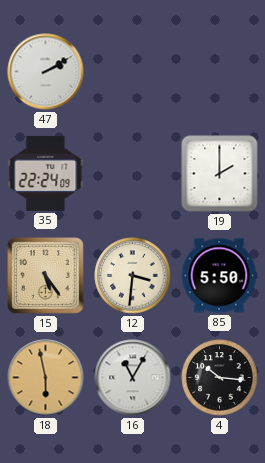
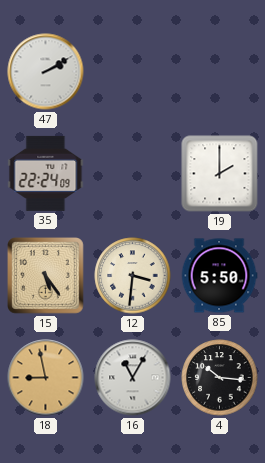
18: 5:58 -> 8:58
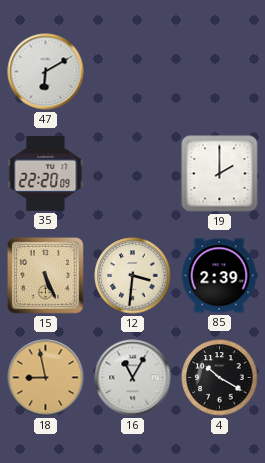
47: 2:10 -> 6:10
35: 22:24 -> 22:20
15: 5:24 -> 5:26
85: 5:50 -> 2:39
4: 10:16 -> 10:20
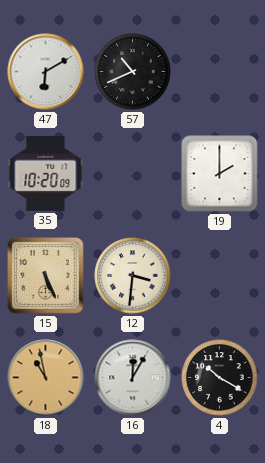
57: none -> 10:41
35: 22:20 -> 10:20
85: 2:39 -> none
18: 8:58 -> 10:58
16: 11:05 -> 12:05
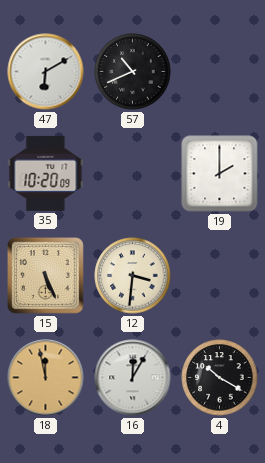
18: 10:58 -> 11:58
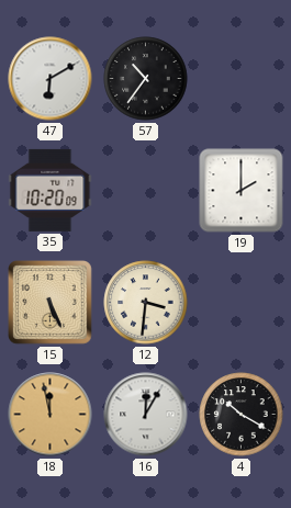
57: 10:41 -> 10:36
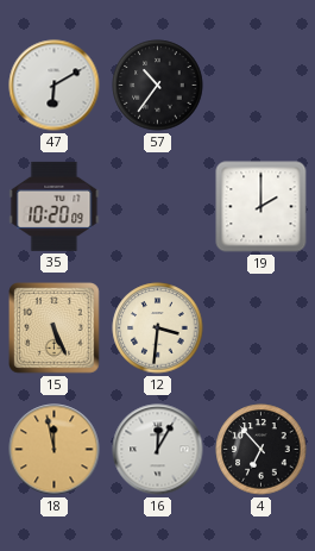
4: 10:20 -> 6:53
